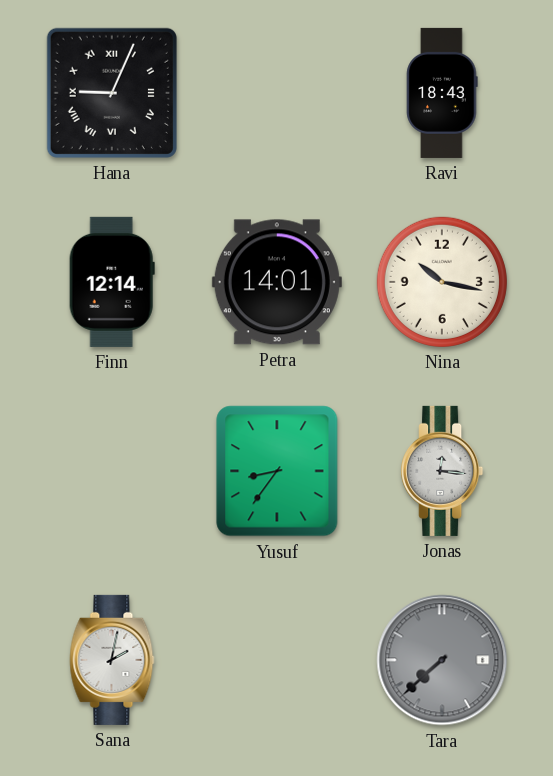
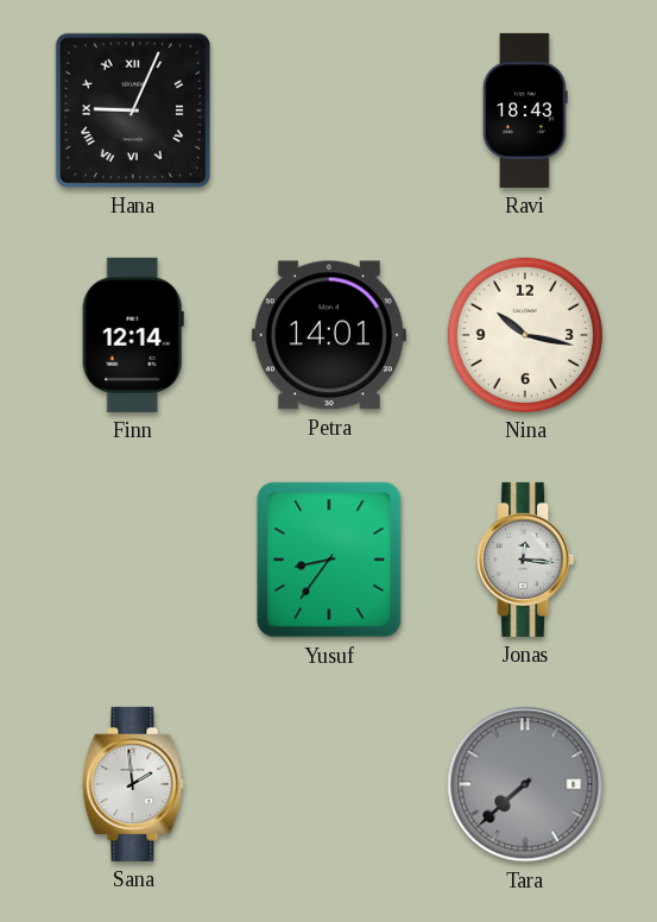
Sana: 2:02 -> 1:59
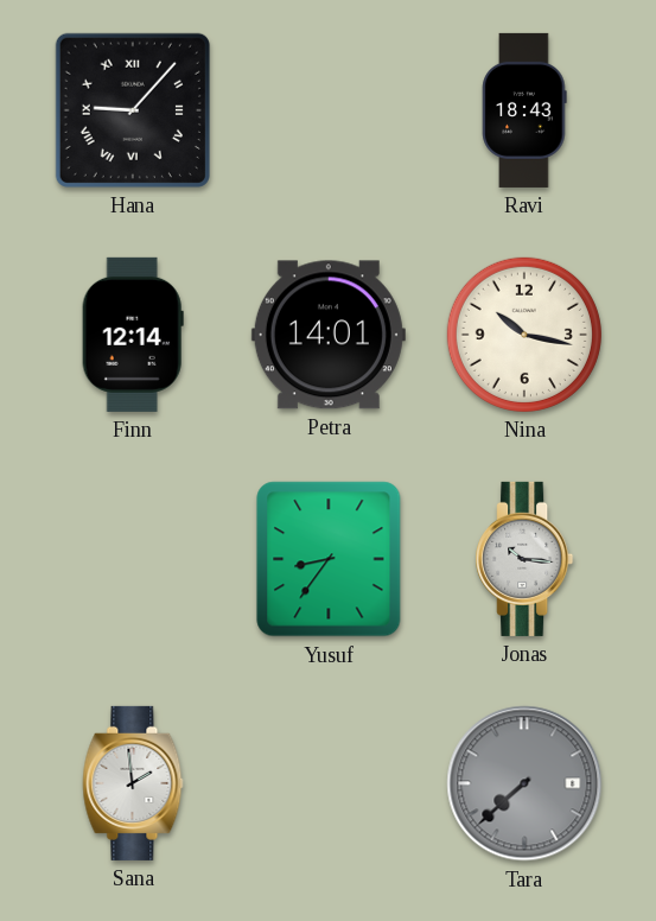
Hana: 9:04 -> 9:07
Jonas: 12:16 -> 10:16
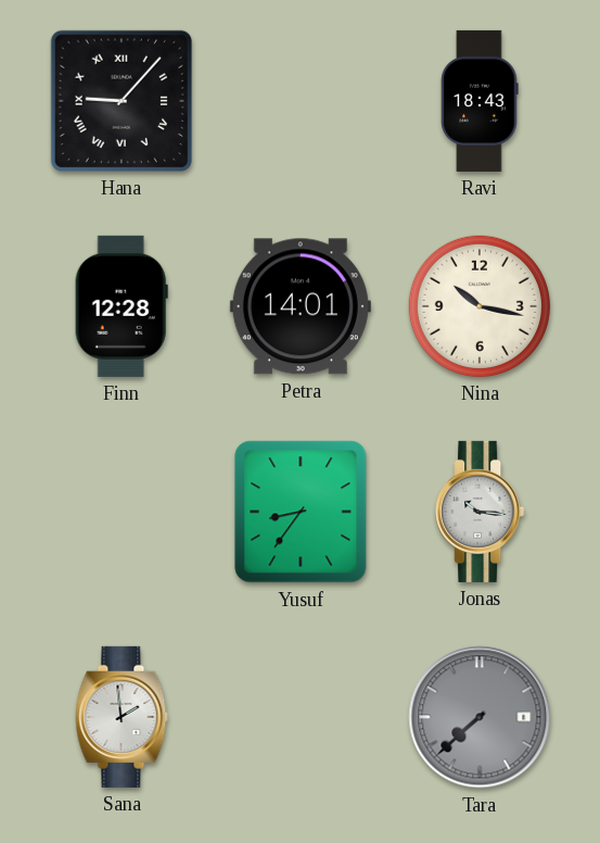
Finn: 12:14 -> 12:28
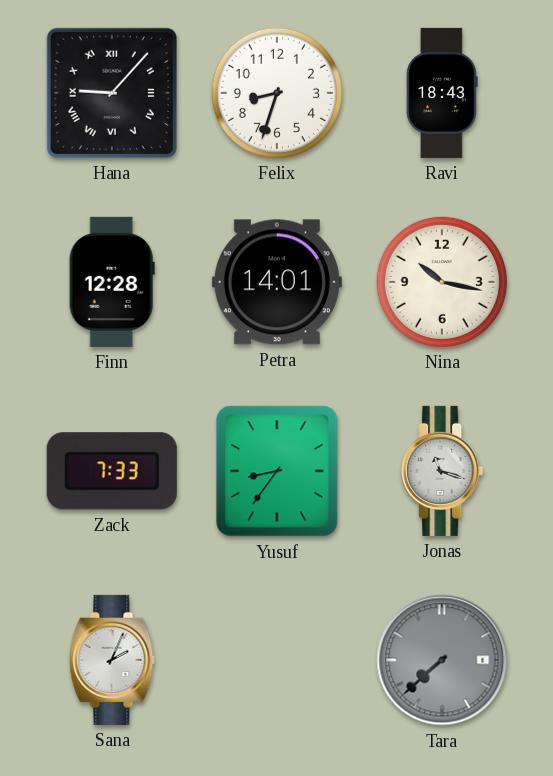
Felix: none -> 8:33
Zack: none -> 7:33
Jonas: 10:16 -> 11:18
Sana: 1:59 -> 2:04
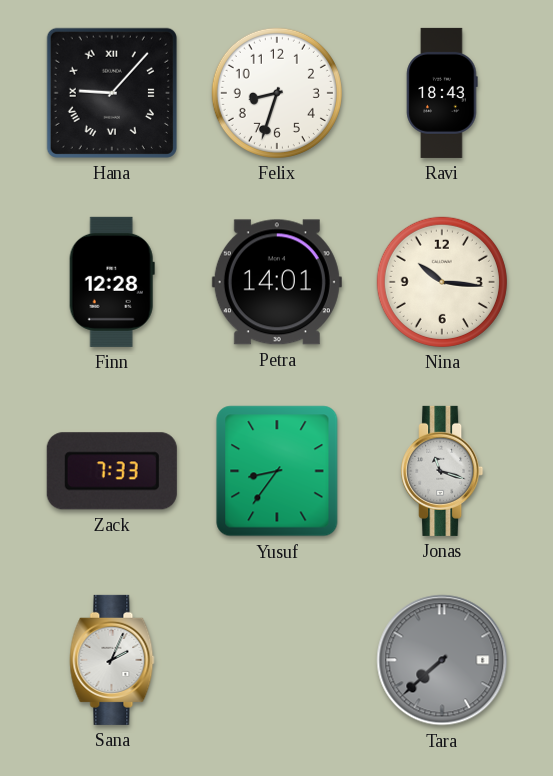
Nina: 10:17 -> 10:16
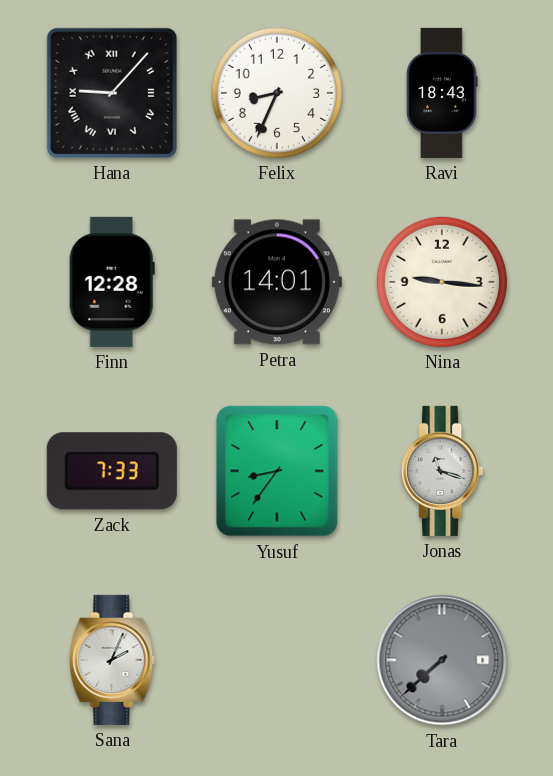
Felix: 8:33 -> 8:34
Nina: 10:16 -> 9:16
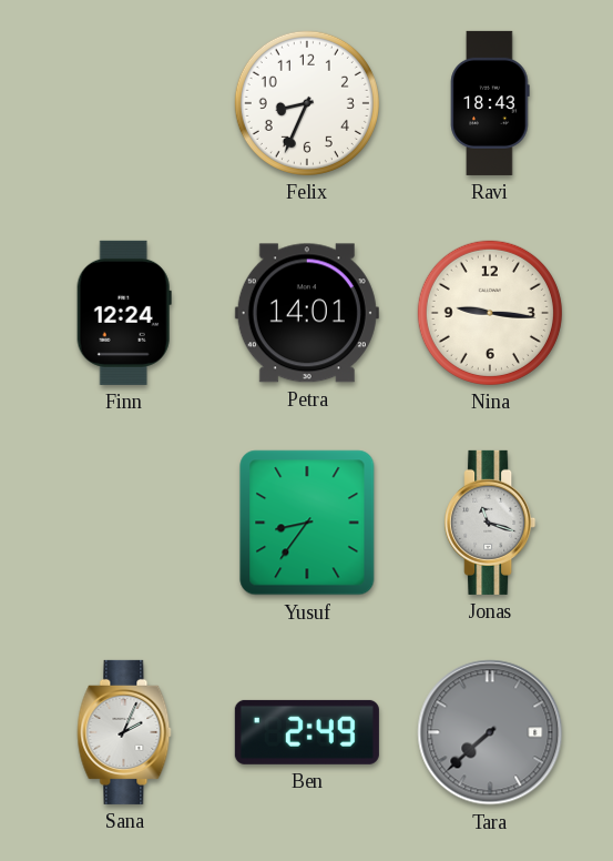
Hana: 9:07 -> none
Finn: 12:28 -> 12:24
Zack: 7:33 -> none
Ben: none -> 2:49
